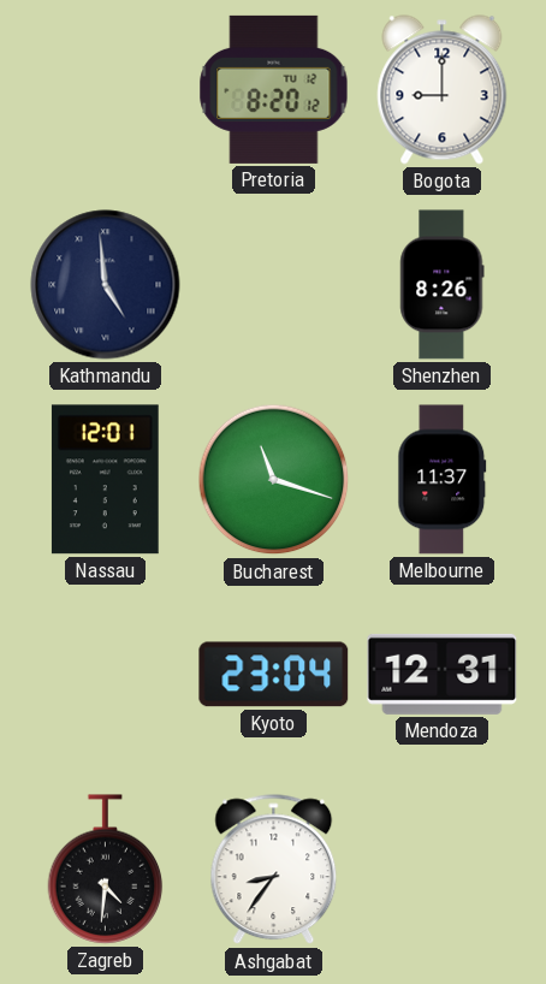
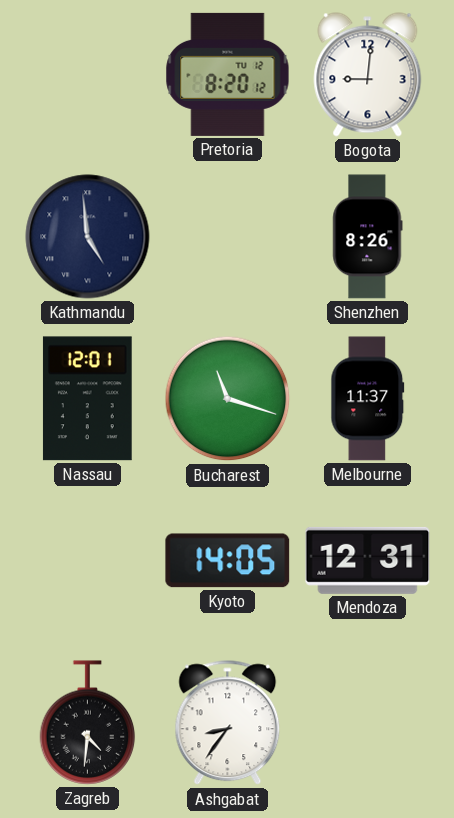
Bogota: 9:00 -> 9:01
Kyoto: 23:04 -> 14:05
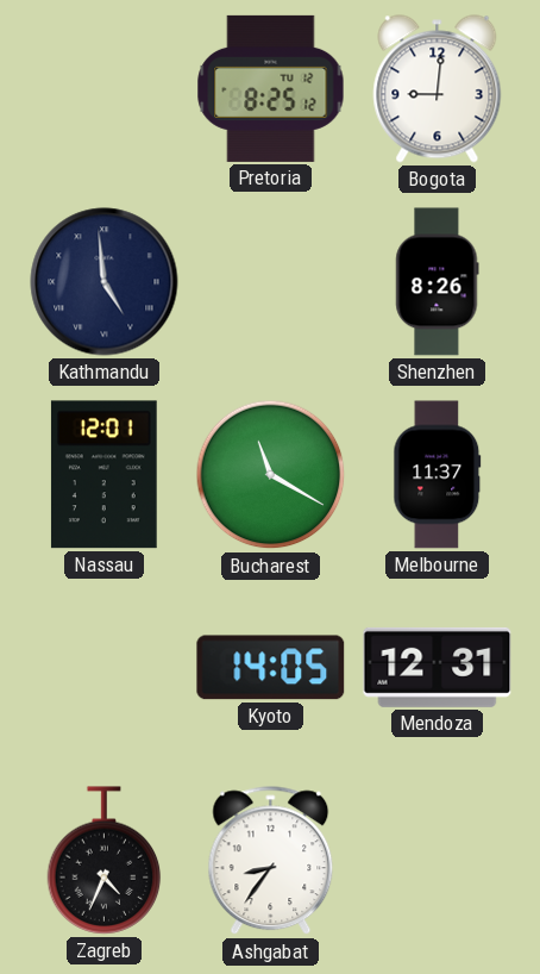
Pretoria: 8:20 -> 8:25
Bucharest: 11:18 -> 11:20
Zagreb: 4:31 -> 4:34
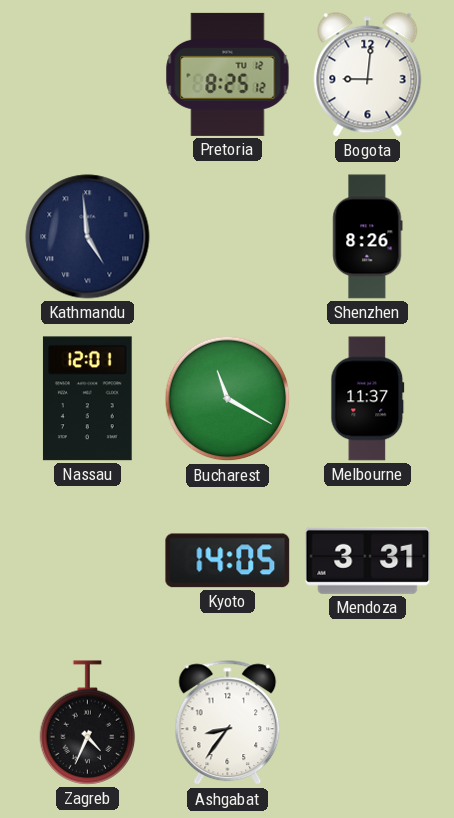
Mendoza: 12:31 -> 3:31
